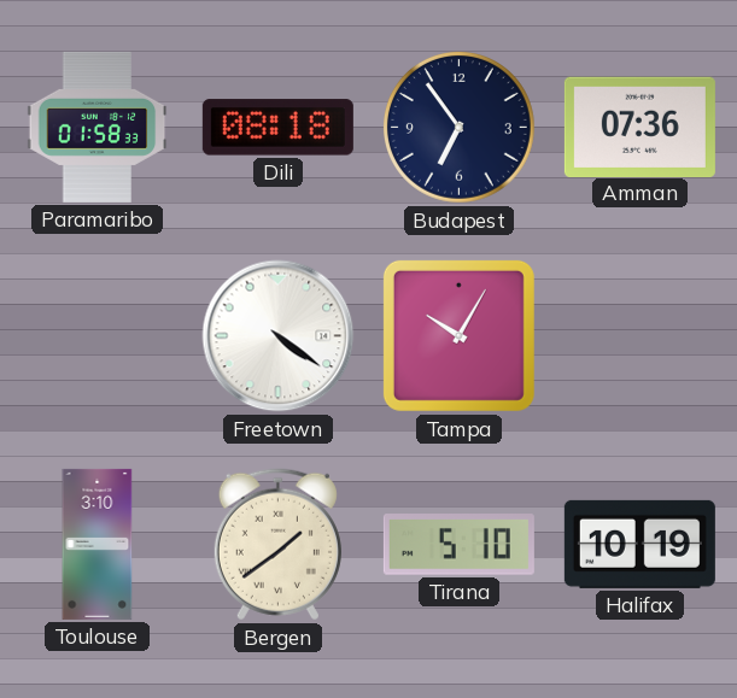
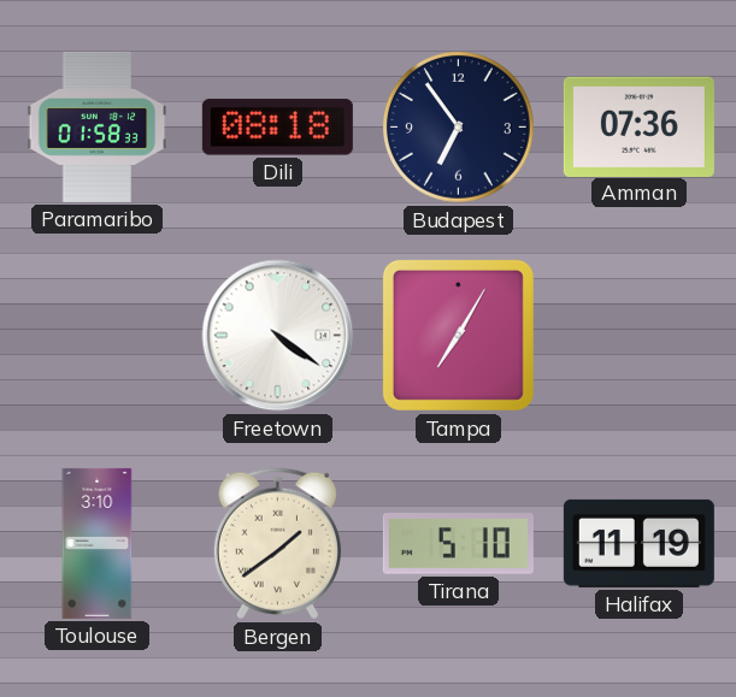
Tampa: 10:05 -> 7:05
Halifax: 10:19 -> 11:19
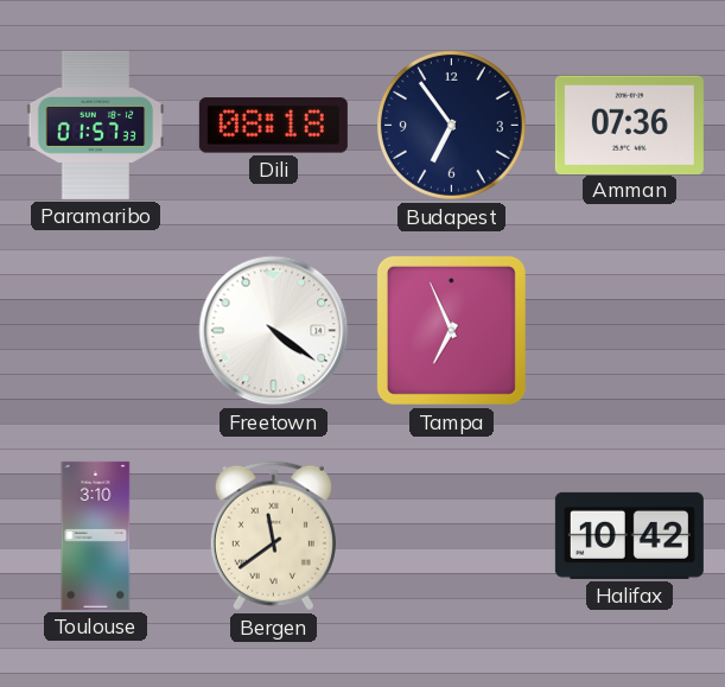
Paramaribo: 01:58 -> 01:57
Tampa: 7:05 -> 6:56
Bergen: 1:39 -> 11:39
Tirana: 5:10 -> none
Halifax: 11:19 -> 10:42
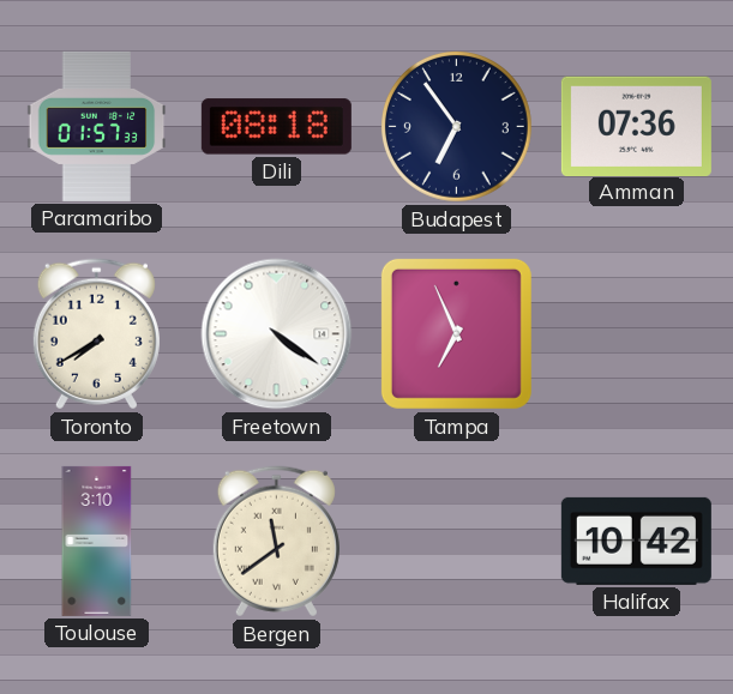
Toronto: none -> 7:40
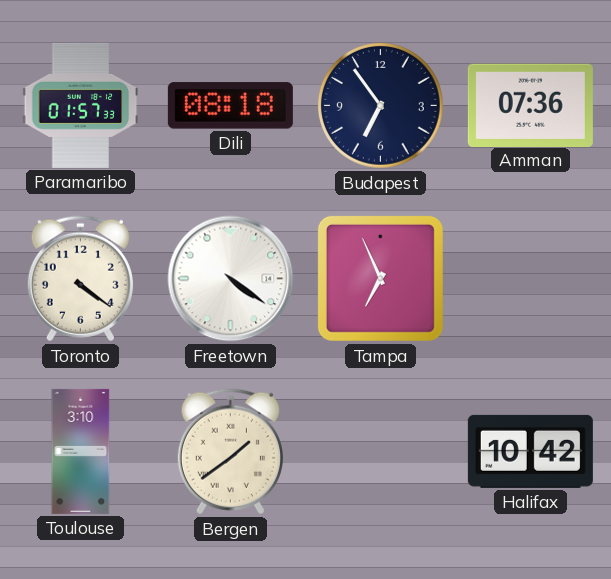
Toronto: 7:40 -> 4:21
Bergen: 11:39 -> 1:39
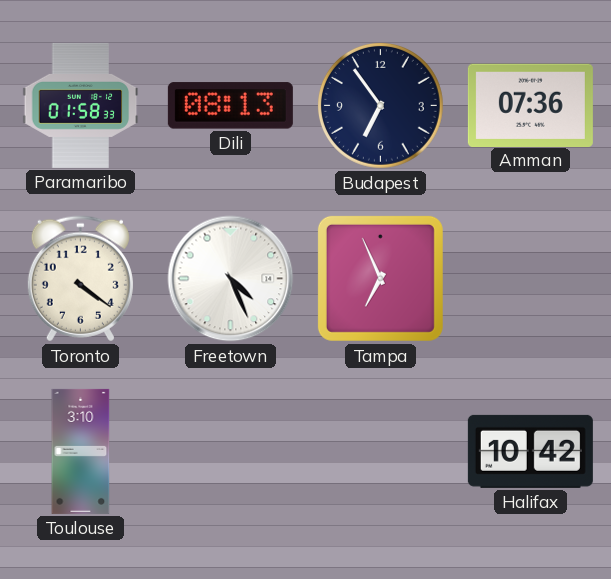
Paramaribo: 01:57 -> 01:58
Dili: 08:18 -> 08:13
Freetown: 4:21 -> 4:26
Bergen: 1:39 -> none
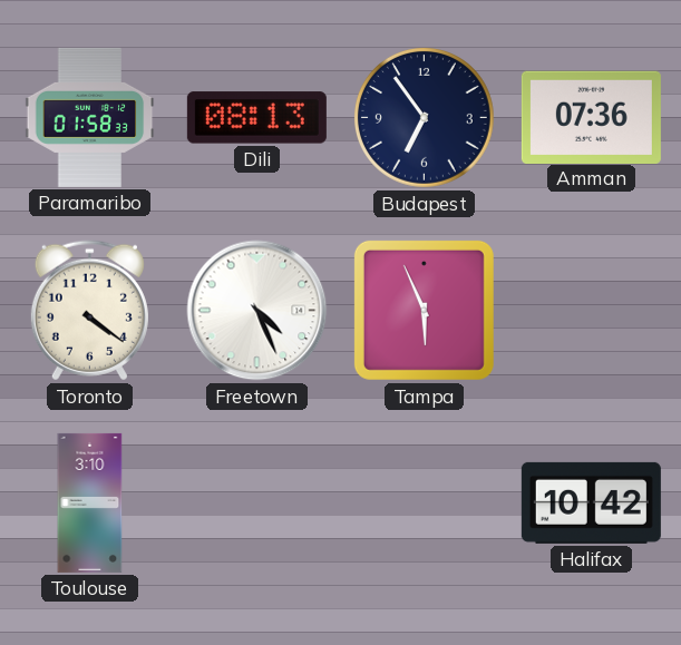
Tampa: 6:56 -> 5:56
